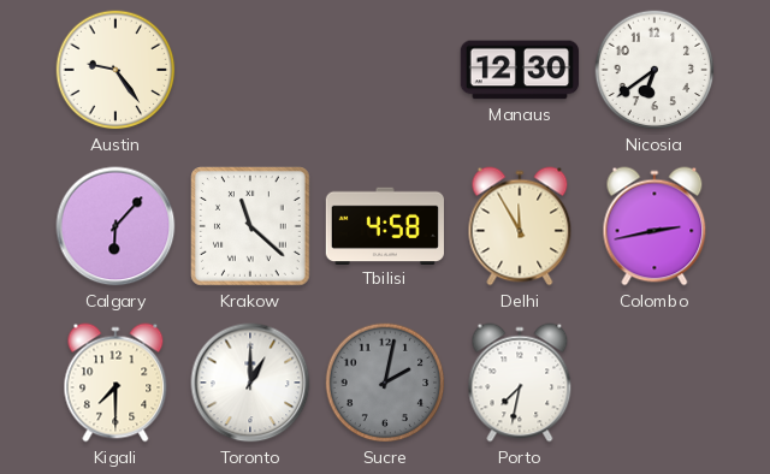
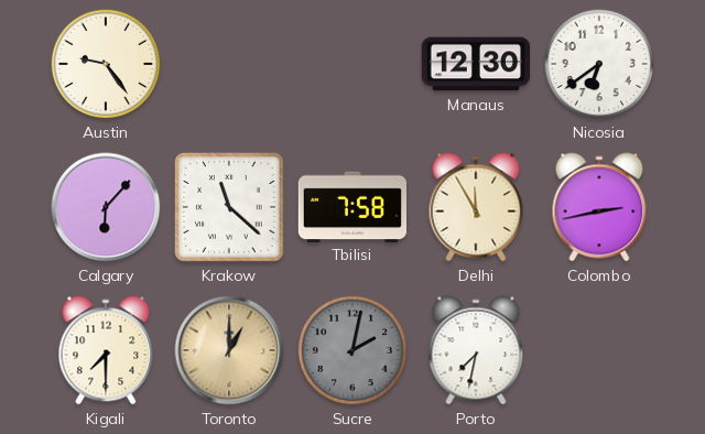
Tbilisi: 4:58 -> 7:58
Toronto dial: white -> champagne
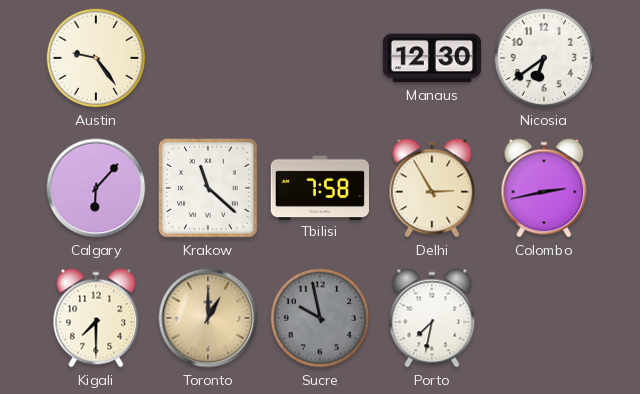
Delhi: 11:55 -> 2:55
Sucre: 2:02 -> 9:58
